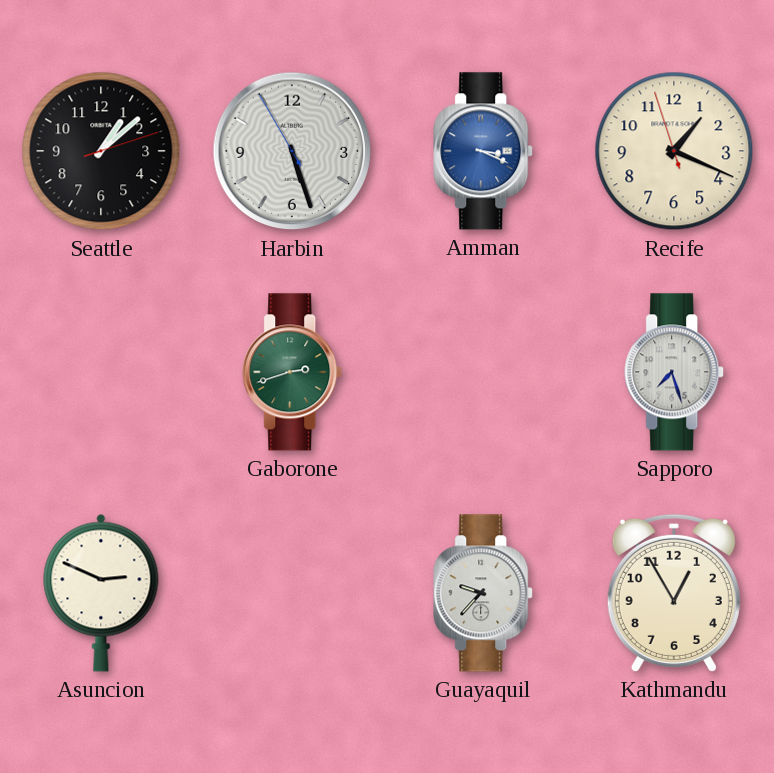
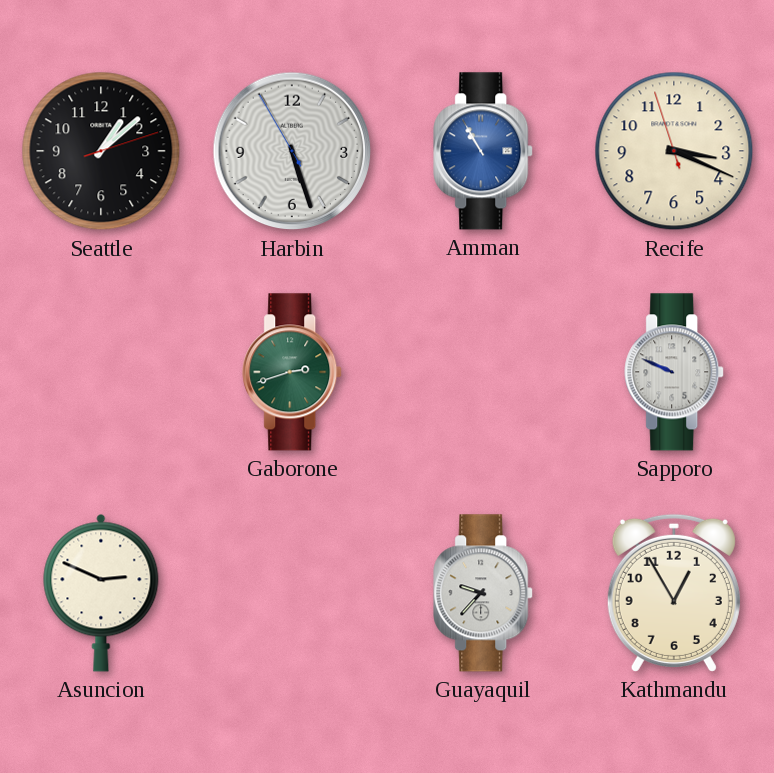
Amman: 3:19 -> 10:55
Recife: 1:18 -> 3:18
Sapporo: 7:27 -> 9:49
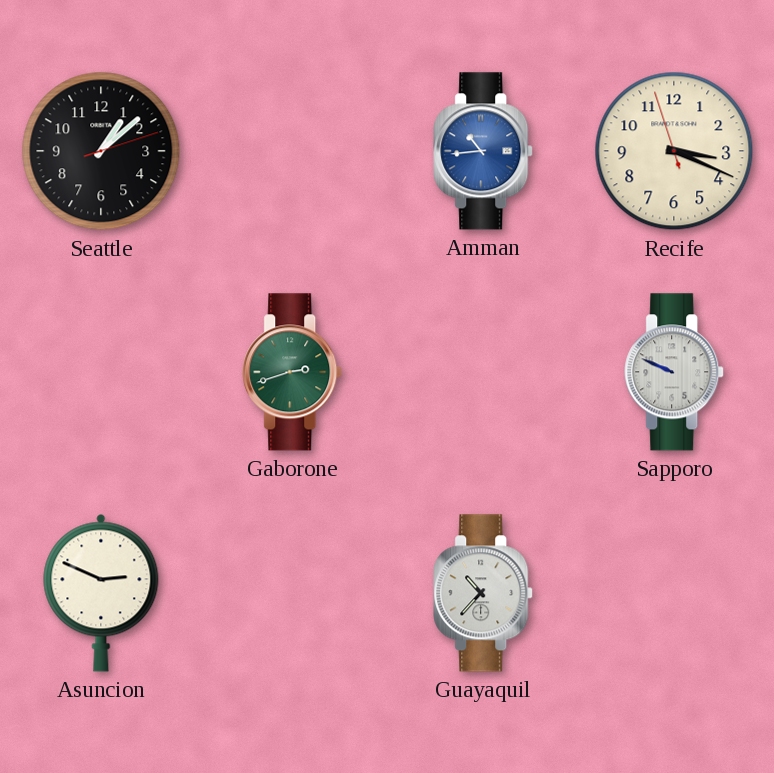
Harbin: 5:26 -> none
Amman: 10:55 -> 10:44
Guayaquil: 9:37 -> 10:37
Kathmandu: 12:55 -> none
